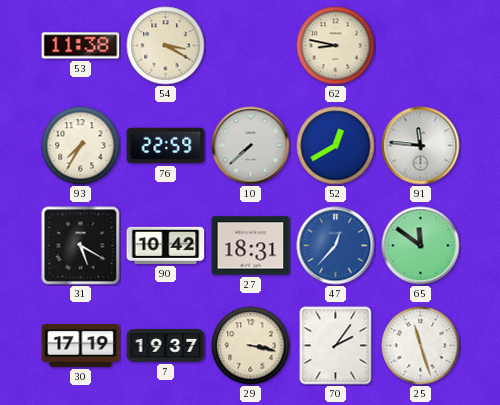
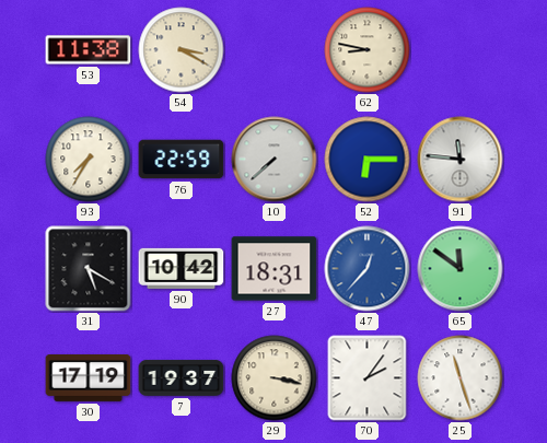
52: 12:40 -> 6:15
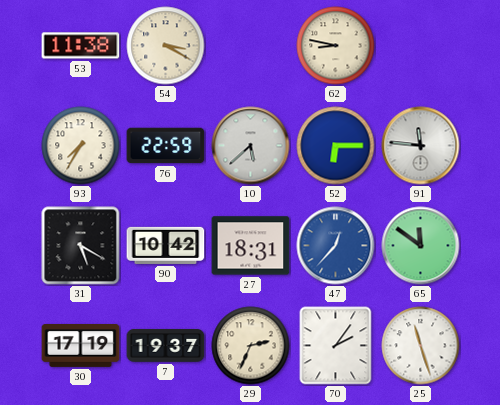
10: 7:38 -> 5:38
29: 3:17 -> 2:34
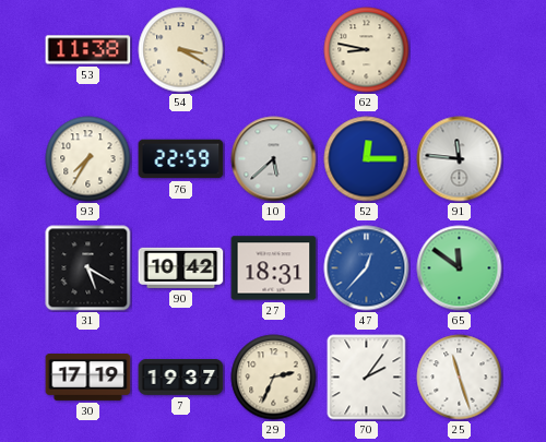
52: 6:15 -> 12:15
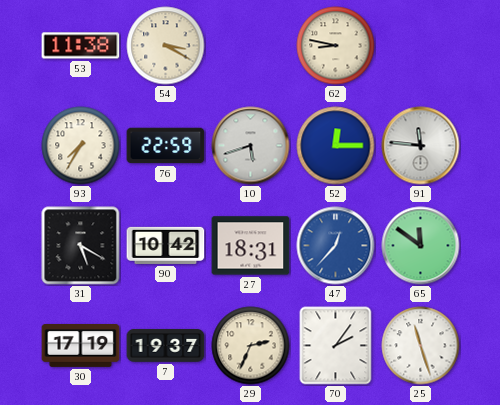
10: 5:38 -> 5:42
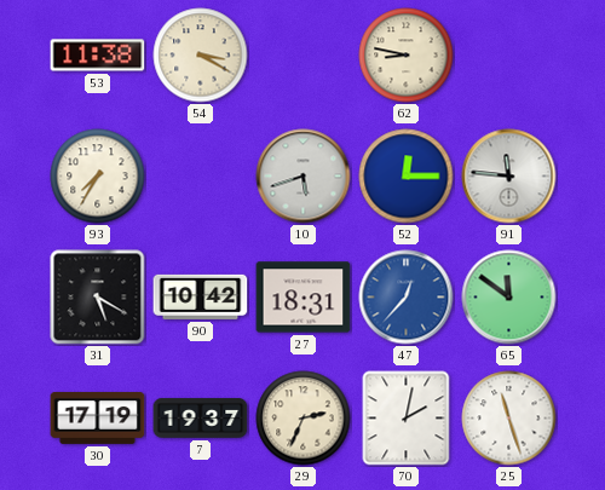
76: 22:59 -> none
70: 2:06 -> 2:02
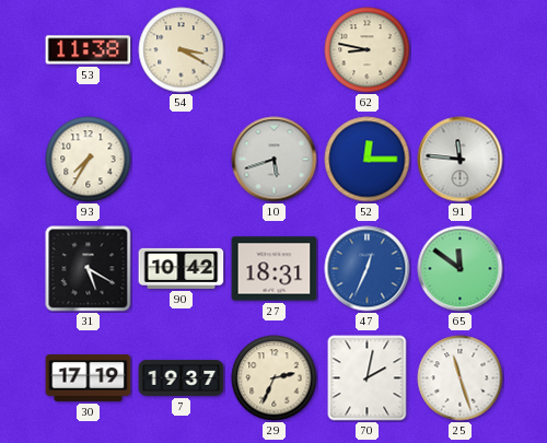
47: 12:37 -> 12:34
